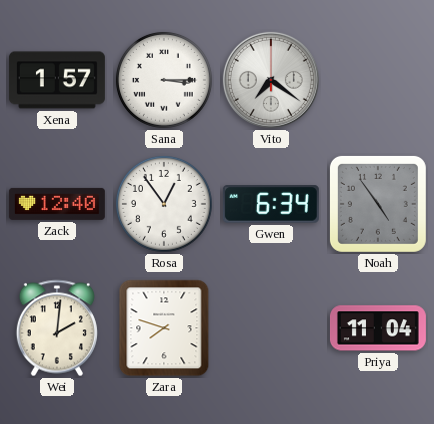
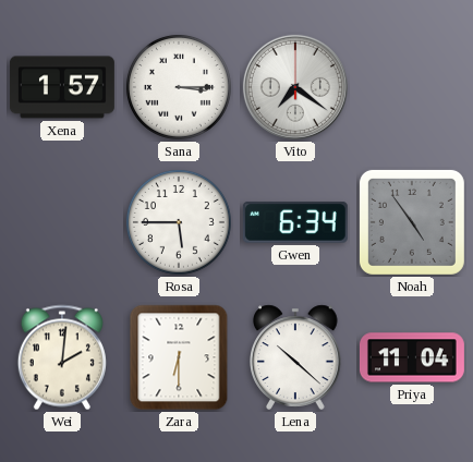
Zack: 12:40 -> none
Rosa: 12:54 -> 5:45
Zara: 7:48 -> 6:30
Lena: none -> 10:22
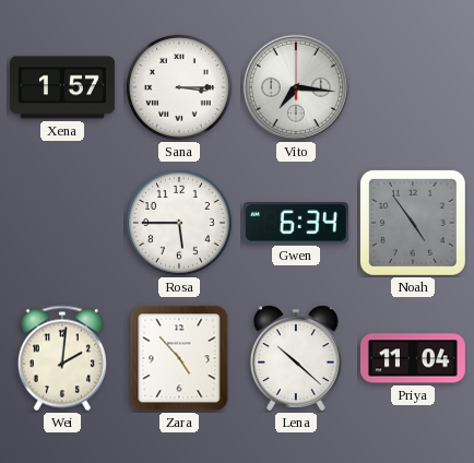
Vito: 7:21 -> 7:16
Zara: 6:30 -> 4:53
